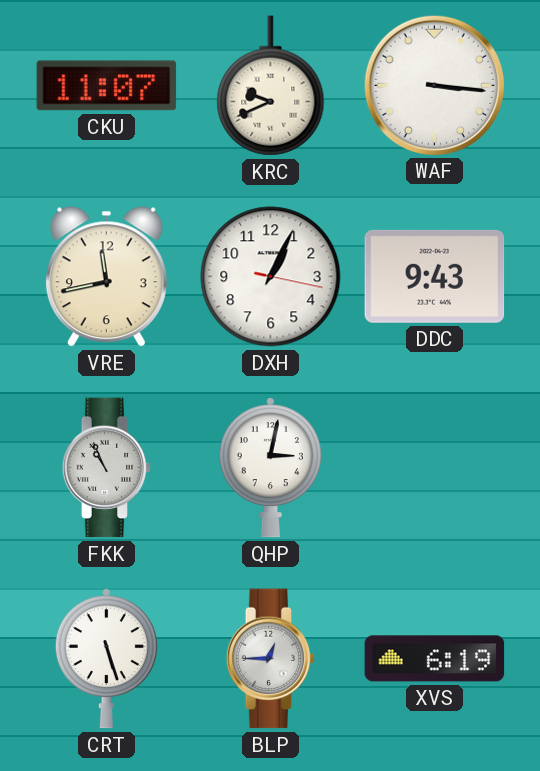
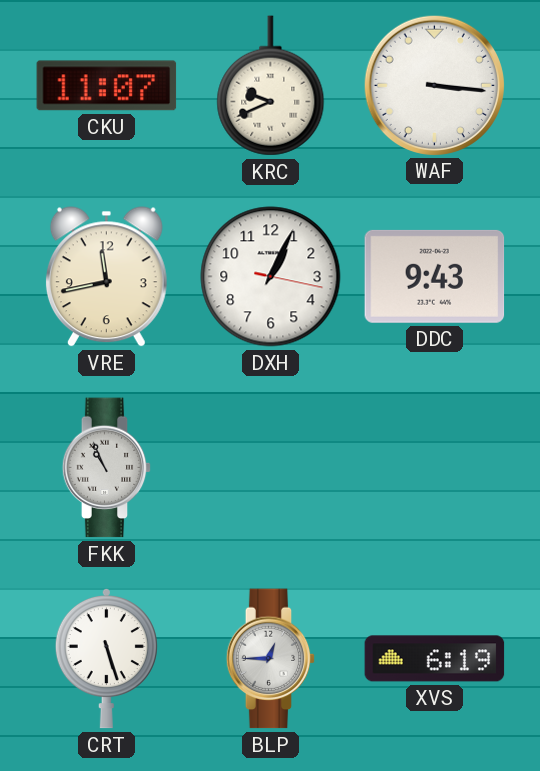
QHP: 3:02 -> none
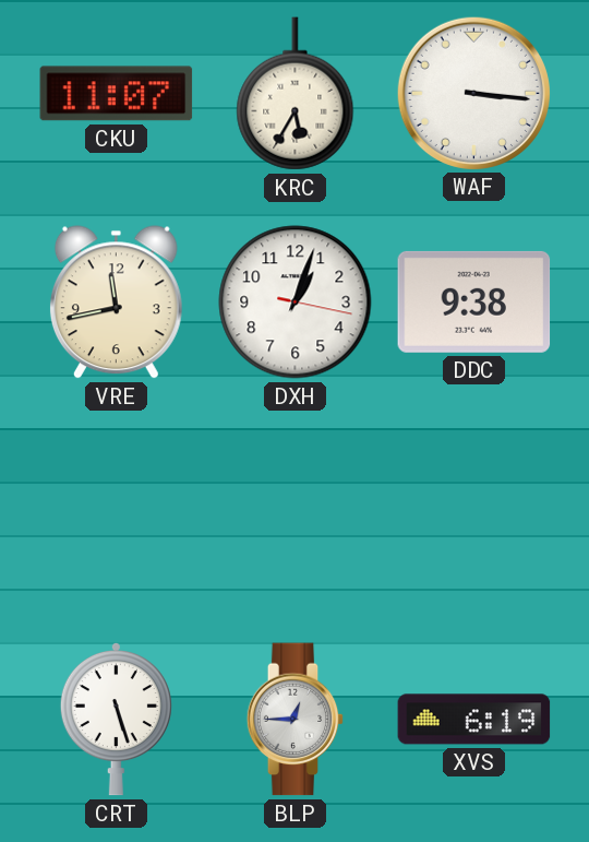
KRC: 9:41 -> 5:35
DXH: 1:04 -> 1:03
DDC: 9:43 -> 9:38
FKK: 10:56 -> none
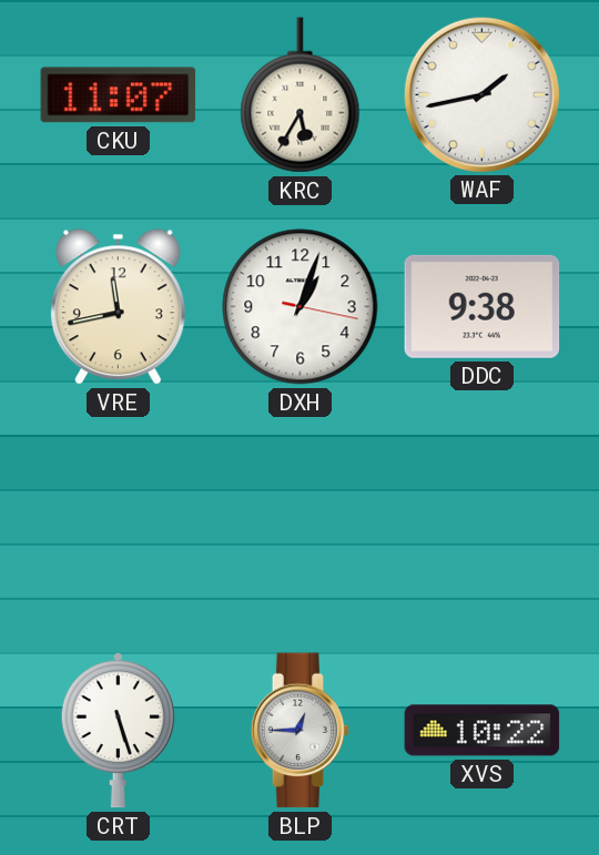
WAF: 3:16 -> 1:43
XVS: 6:19 -> 10:22
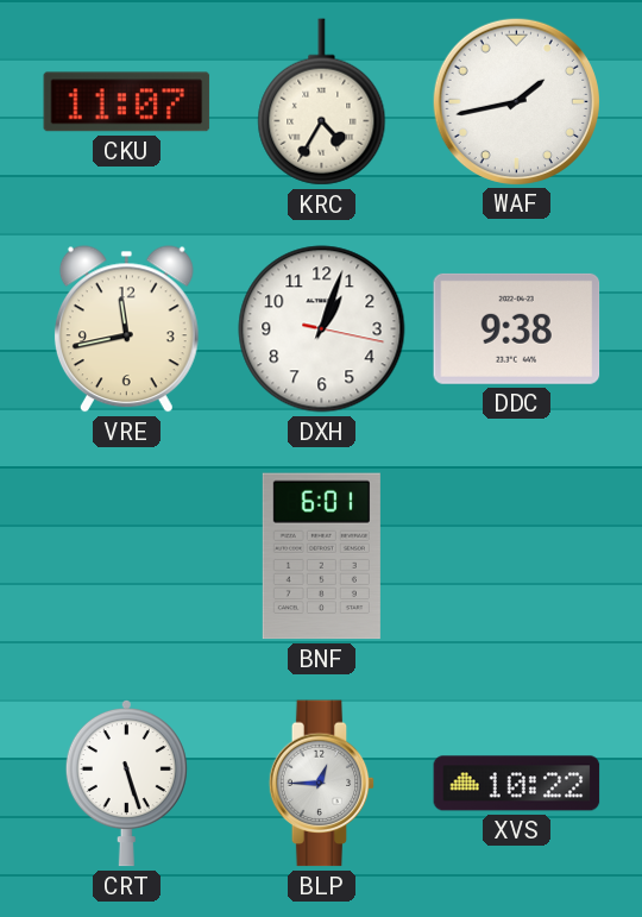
KRC: 5:35 -> 4:35
BNF: none -> 6:01
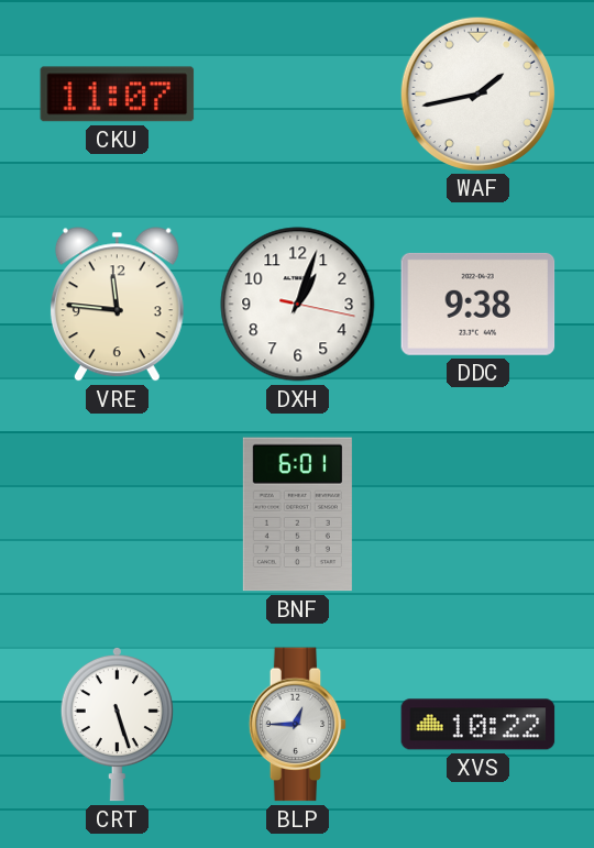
KRC: 4:35 -> none
VRE: 11:43 -> 11:46
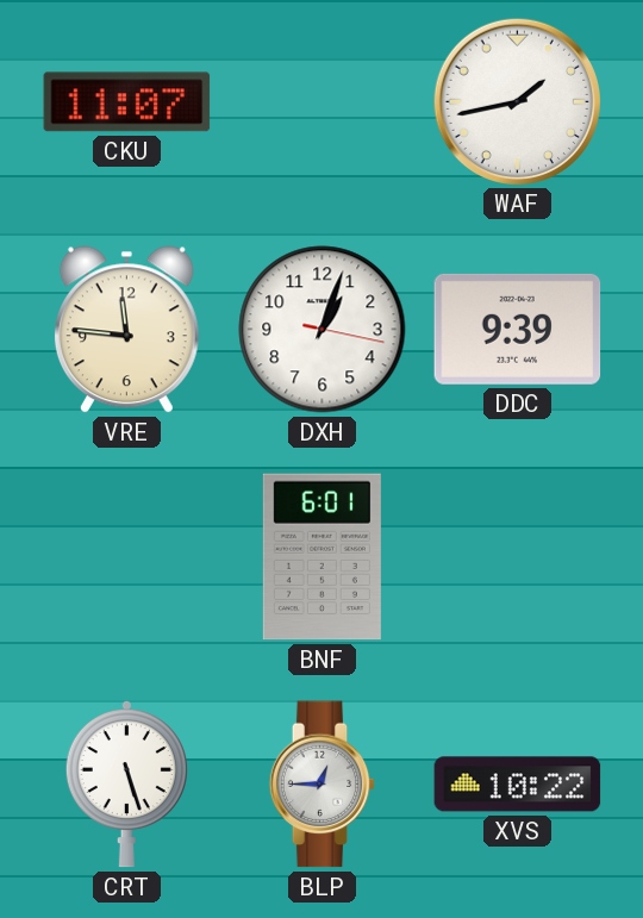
DDC: 9:38 -> 9:39
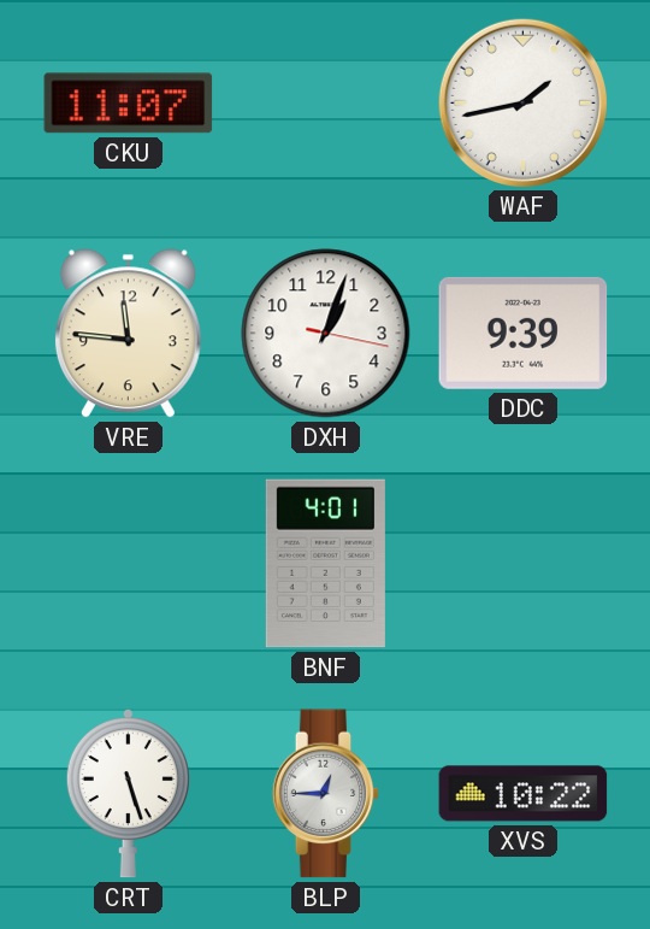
BNF: 6:01 -> 4:01
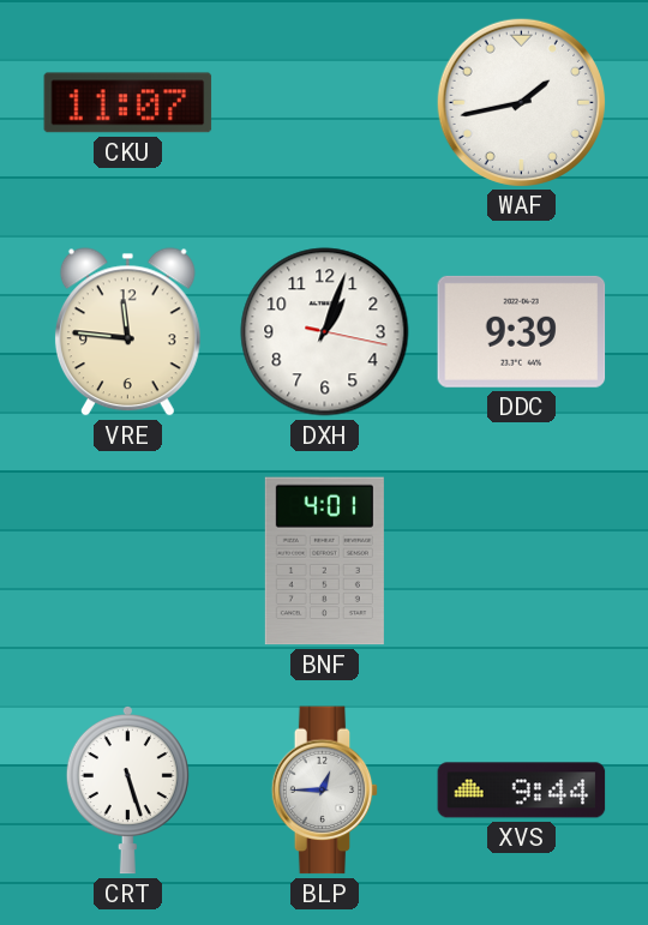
XVS: 10:22 -> 9:44
